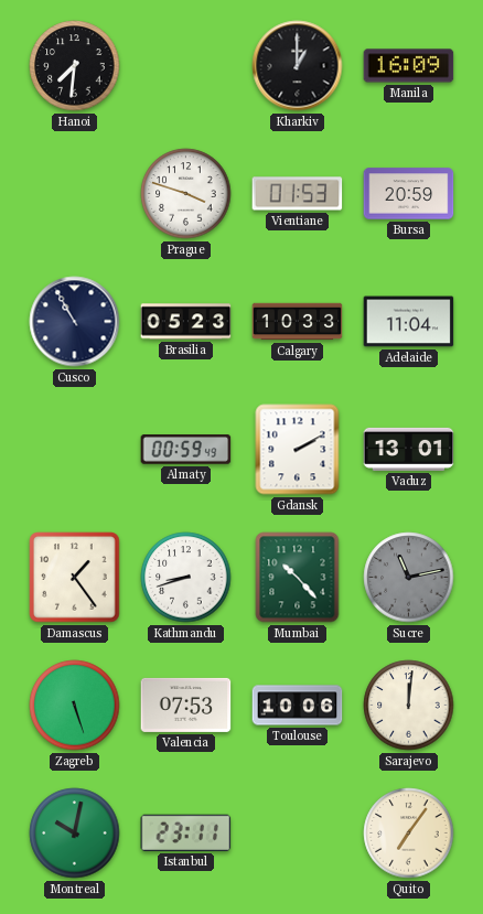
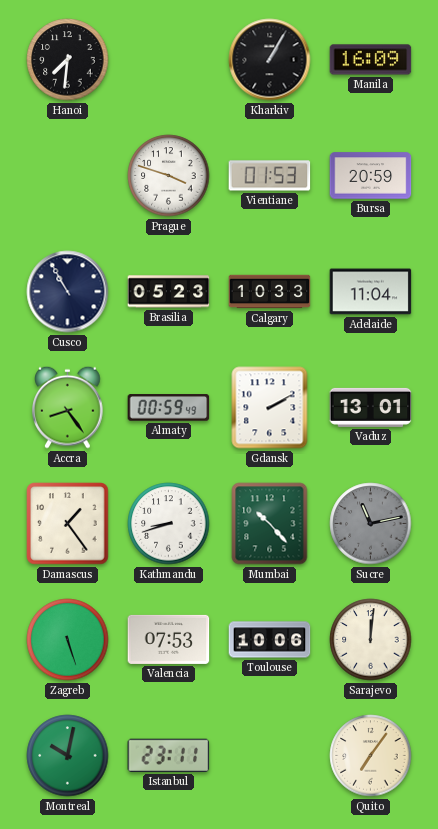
Kharkiv: 1:00 -> 1:05
Accra: none -> 8:24
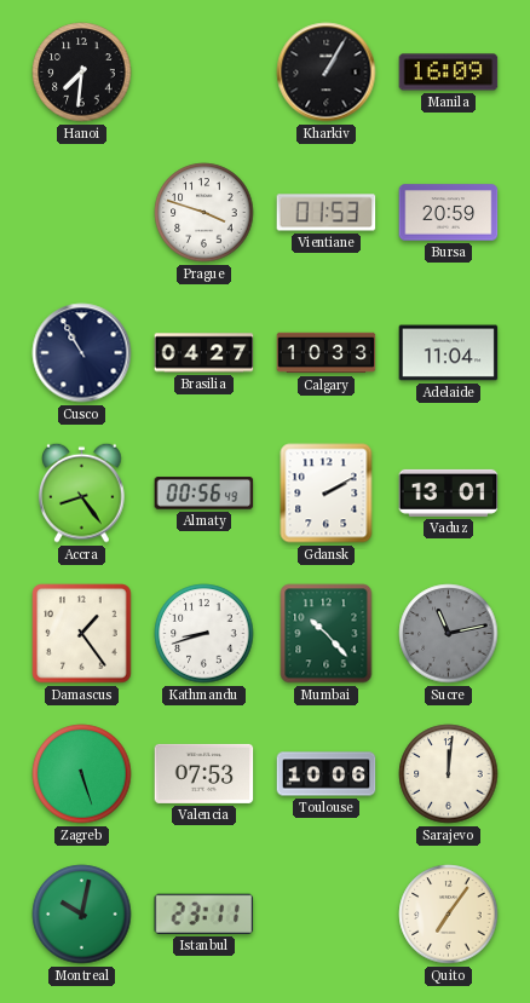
Brasilia: 05:23 -> 04:27
Almaty: 00:59 -> 00:56
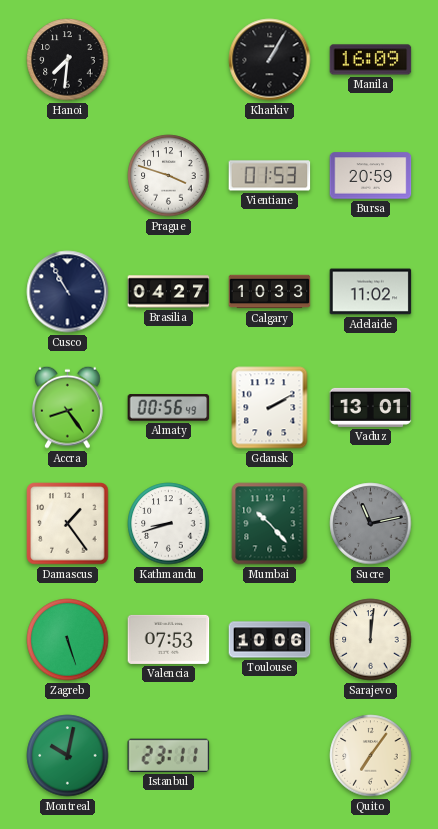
Adelaide: 11:04 -> 11:02
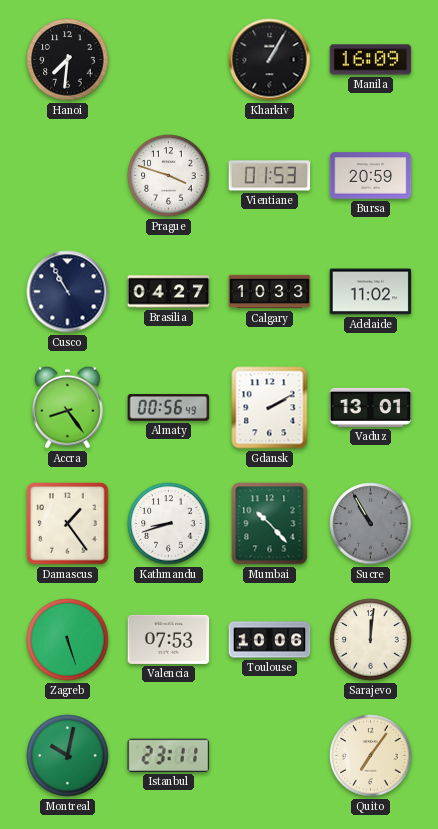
Sucre: 11:13 -> 10:55
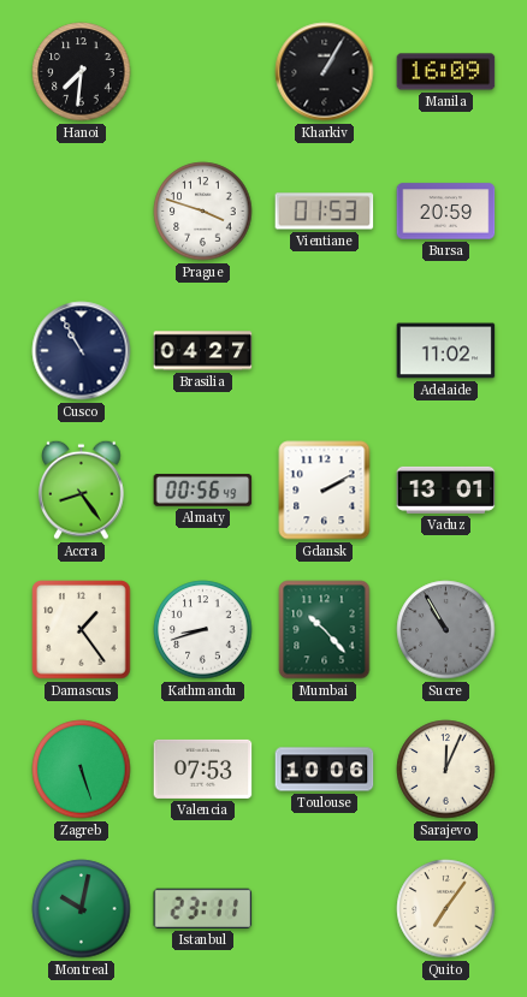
Calgary: 10:33 -> none
Sarajevo: 12:01 -> 12:04
